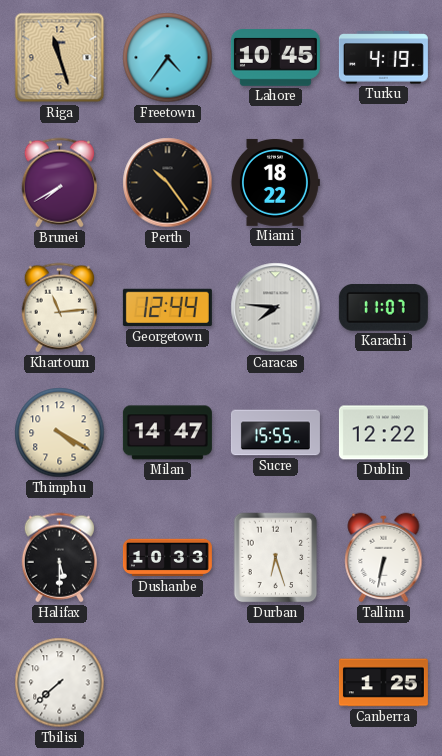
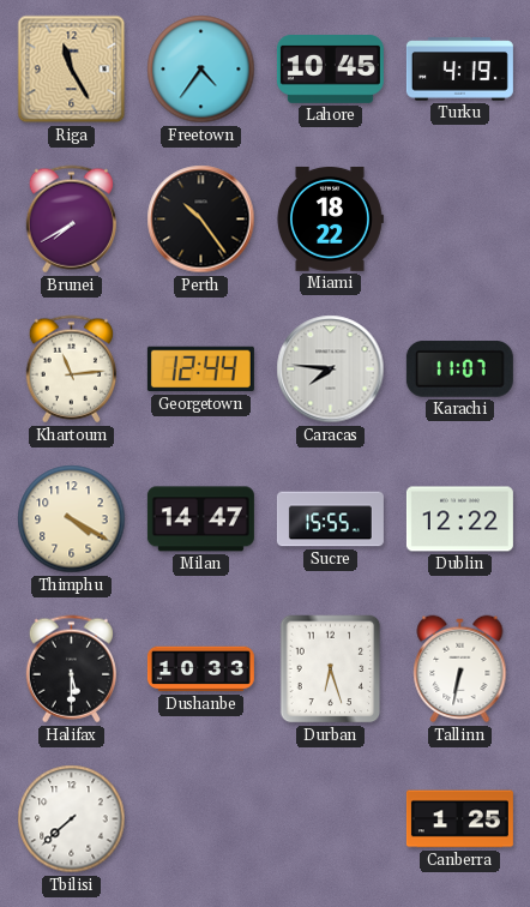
Riga: 11:27 -> 11:25
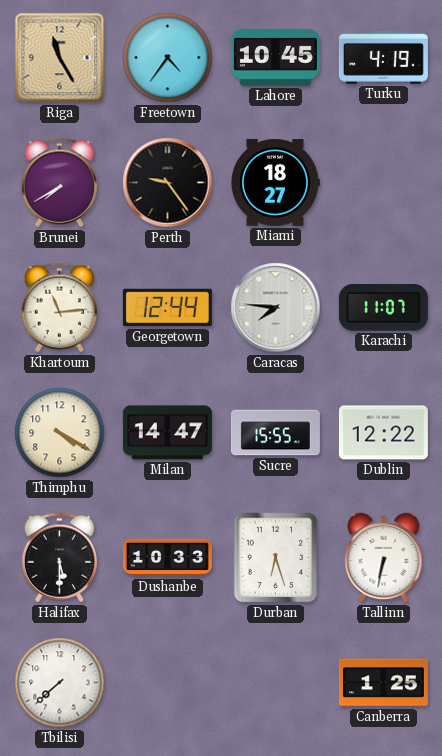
Perth: 10:24 -> 9:24
Miami: 18:22 -> 18:27
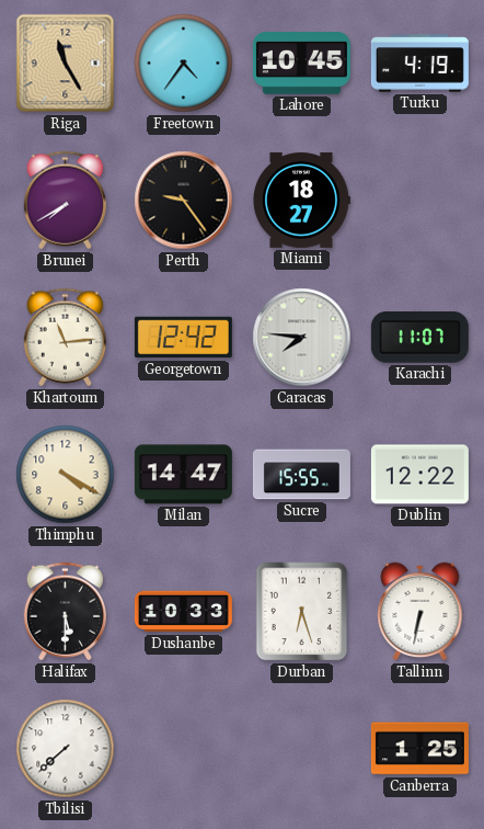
Georgetown: 12:44 -> 12:42
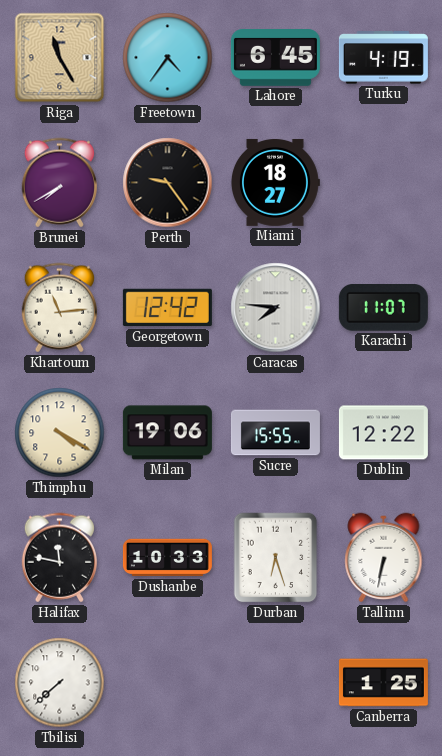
Lahore: 10:45 -> 6:45
Milan: 14:47 -> 19:06
Halifax: 5:30 -> 11:47
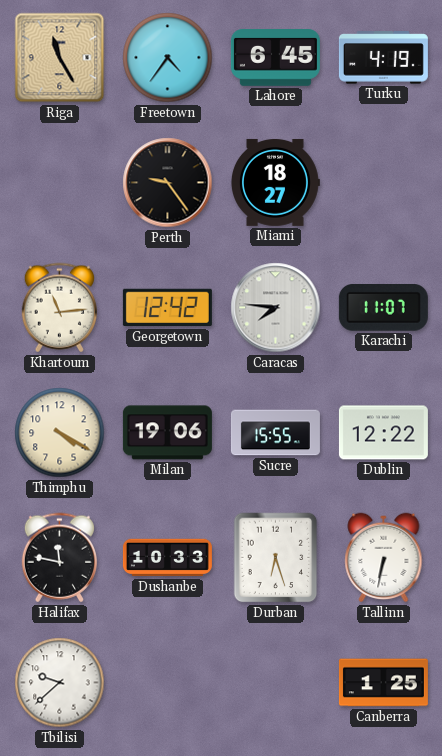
Brunei: 7:40 -> none
Tbilisi: 7:38 -> 9:38
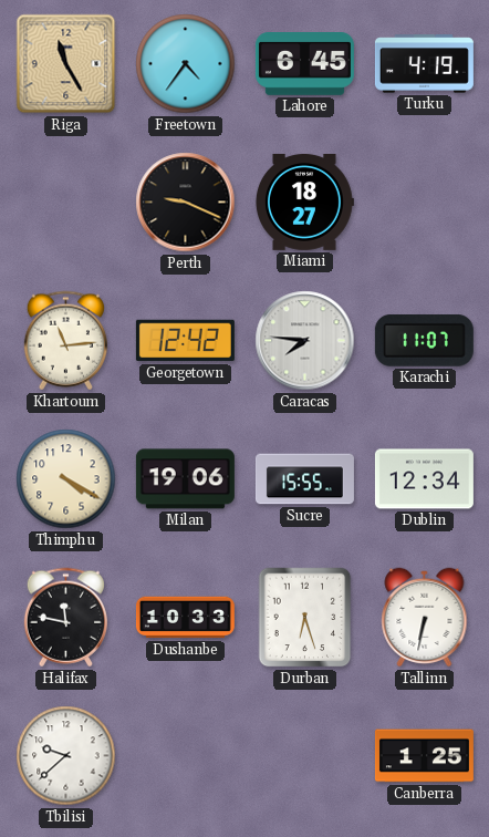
Perth: 9:24 -> 9:19
Dublin: 12:22 -> 12:34
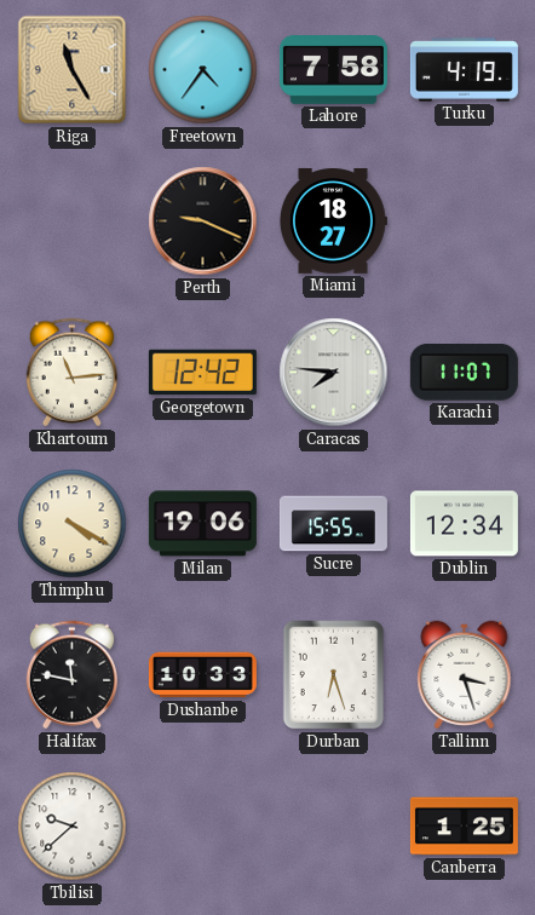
Lahore: 6:45 -> 7:58
Tallinn: 6:32 -> 3:27
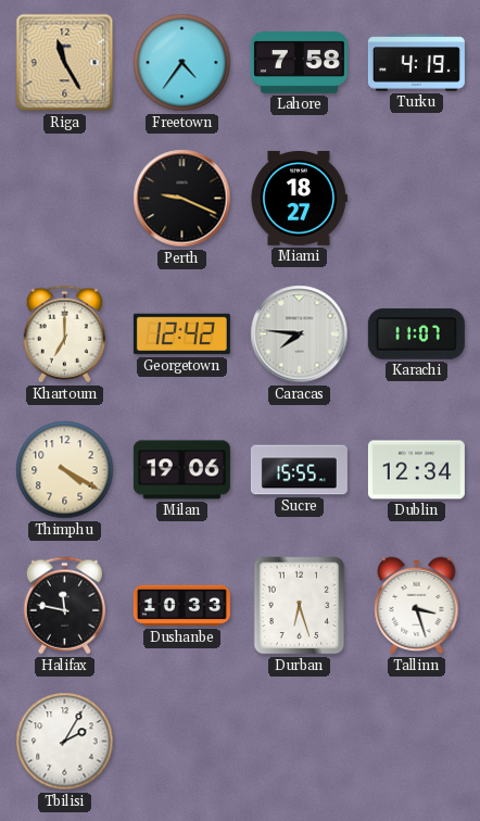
Khartoum: 11:14 -> 7:00
Tbilisi: 9:38 -> 2:05
Canberra: 1:25 -> none
